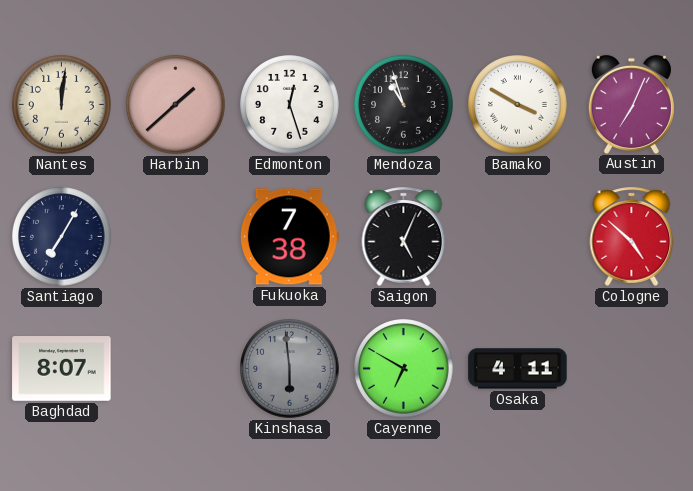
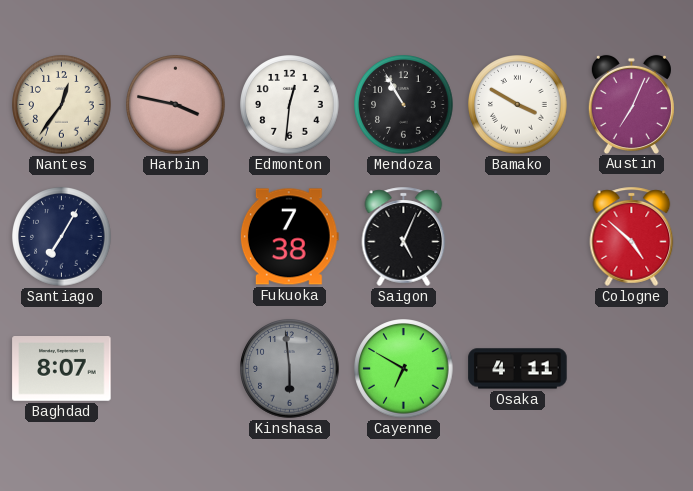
Nantes: 12:01 -> 12:36
Harbin: 1:38 -> 3:47
Edmonton: 12:27 -> 12:31
Mendoza: 10:57 -> 10:55
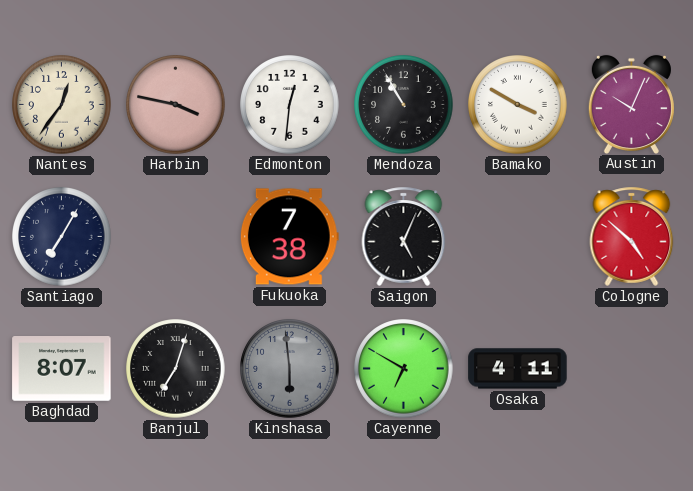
Austin: 7:04 -> 10:04
Banjul: none -> 7:03
